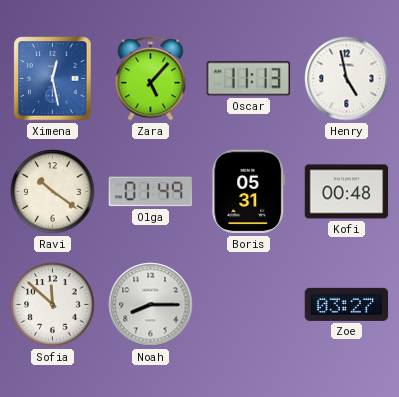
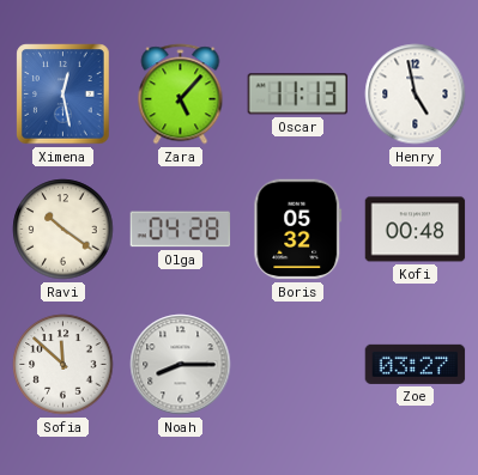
Olga: 01:49 -> 04:28
Boris: 05:31 -> 05:32
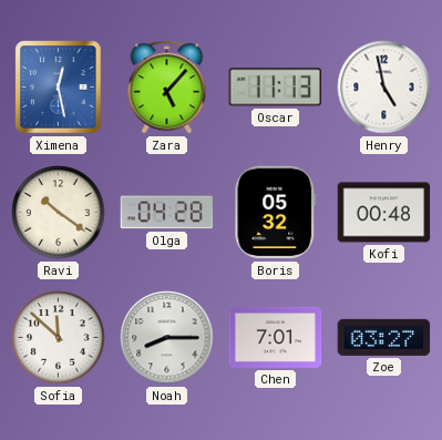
Chen: none -> 7:01
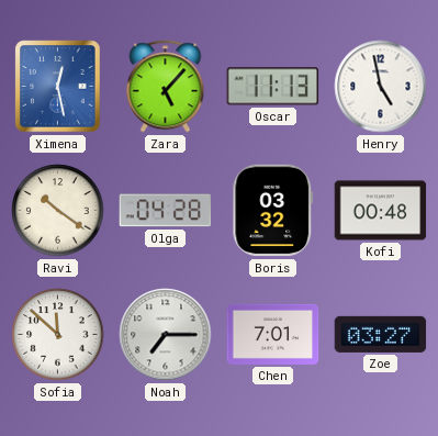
Boris: 05:32 -> 03:32
Noah: 8:15 -> 7:15
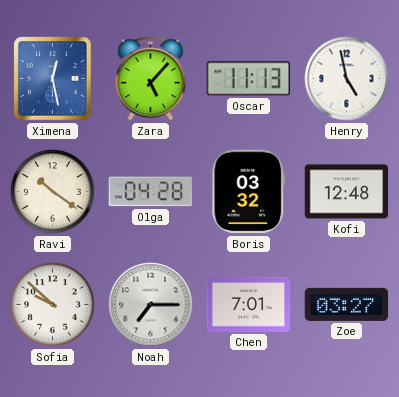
Kofi: 00:48 -> 12:48
Sofia: 11:52 -> 9:52
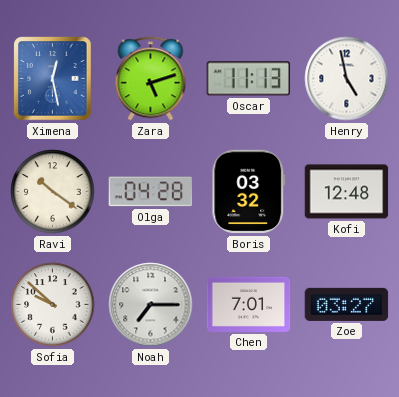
Zara: 5:07 -> 5:12
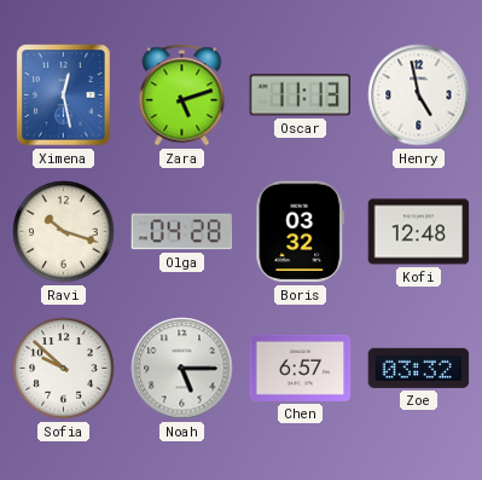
Ravi: 10:21 -> 10:18
Noah: 7:15 -> 5:15
Chen: 7:01 -> 6:57
Zoe: 03:27 -> 03:32
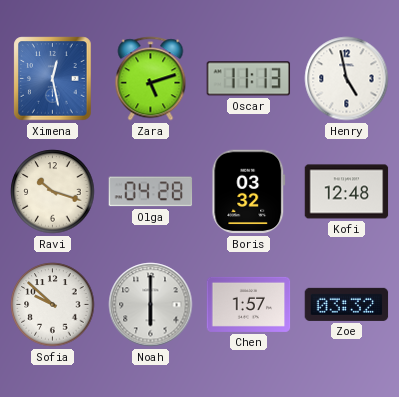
Noah: 5:15 -> 6:00
Chen: 6:57 -> 1:57
